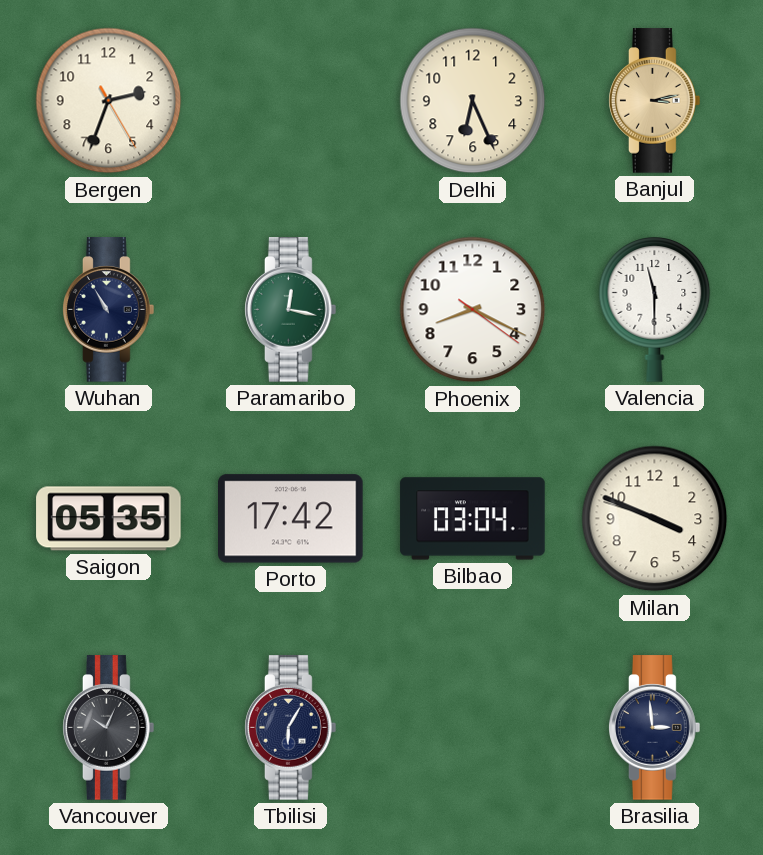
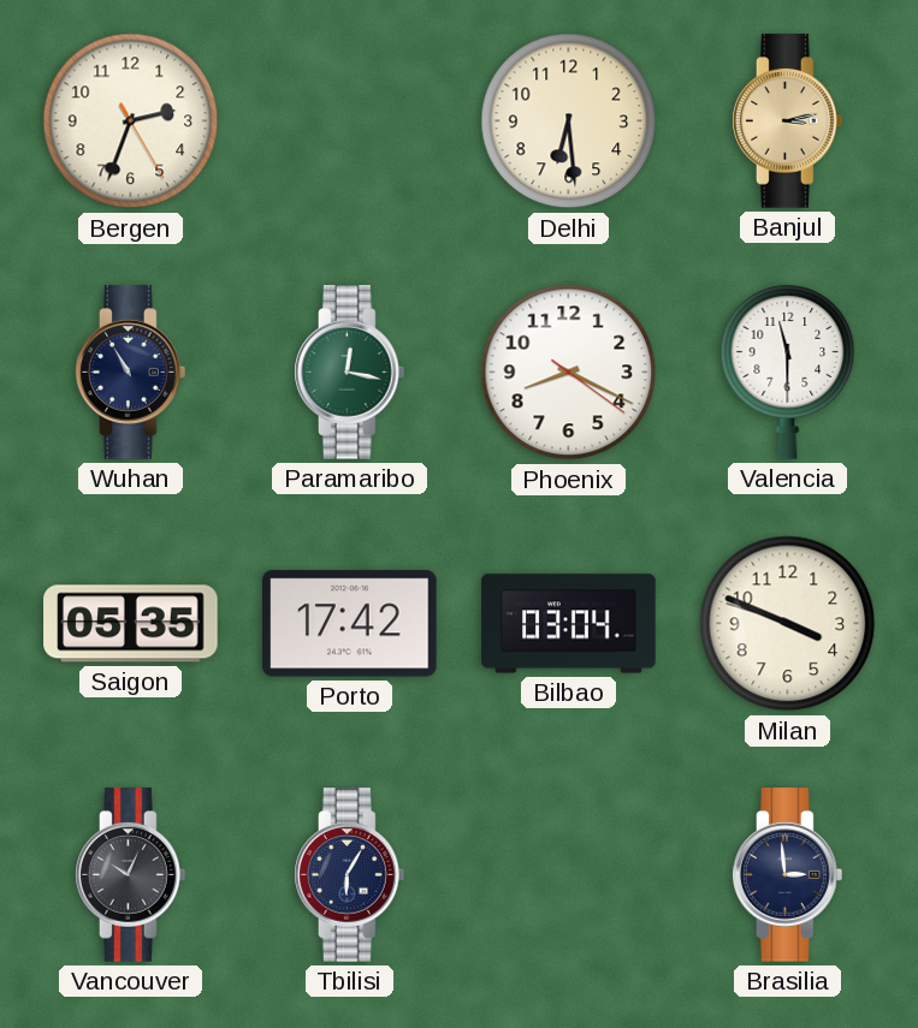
Delhi: 6:26 -> 6:29
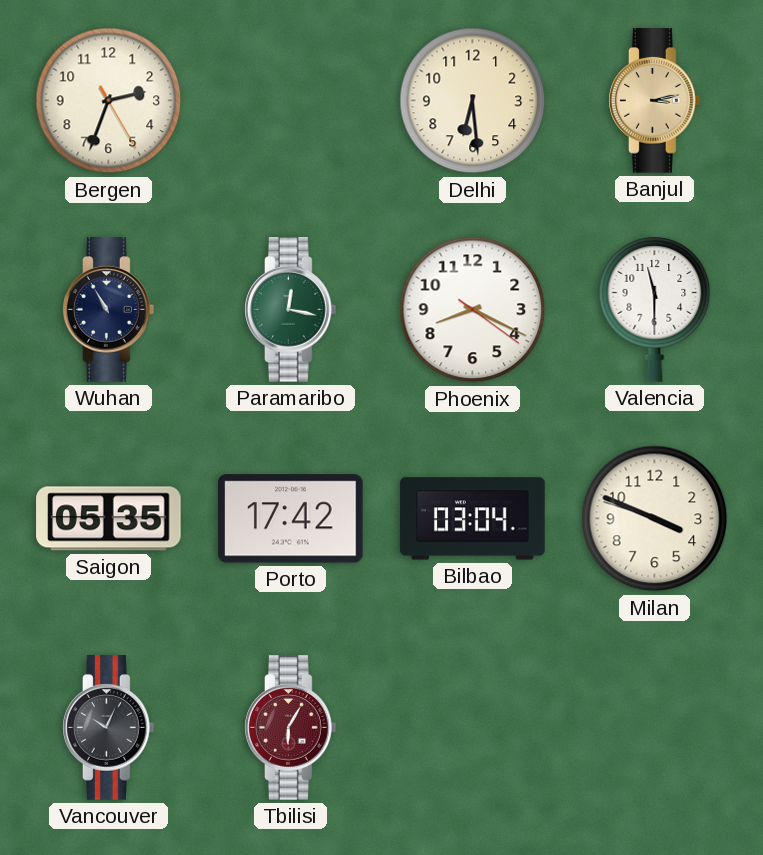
Tbilisi dial: navy -> burgundy
Brasilia: 2:59 -> none
